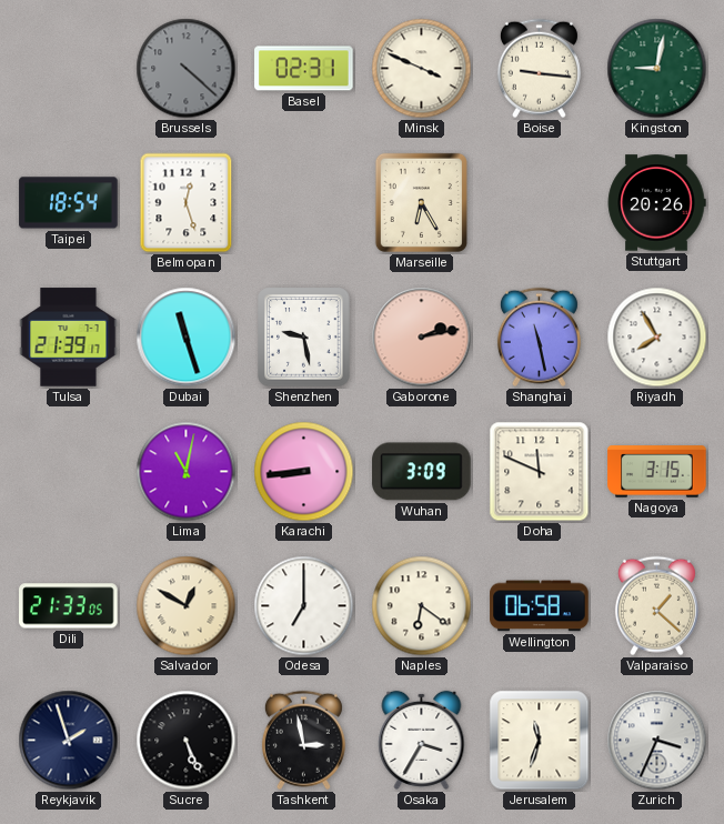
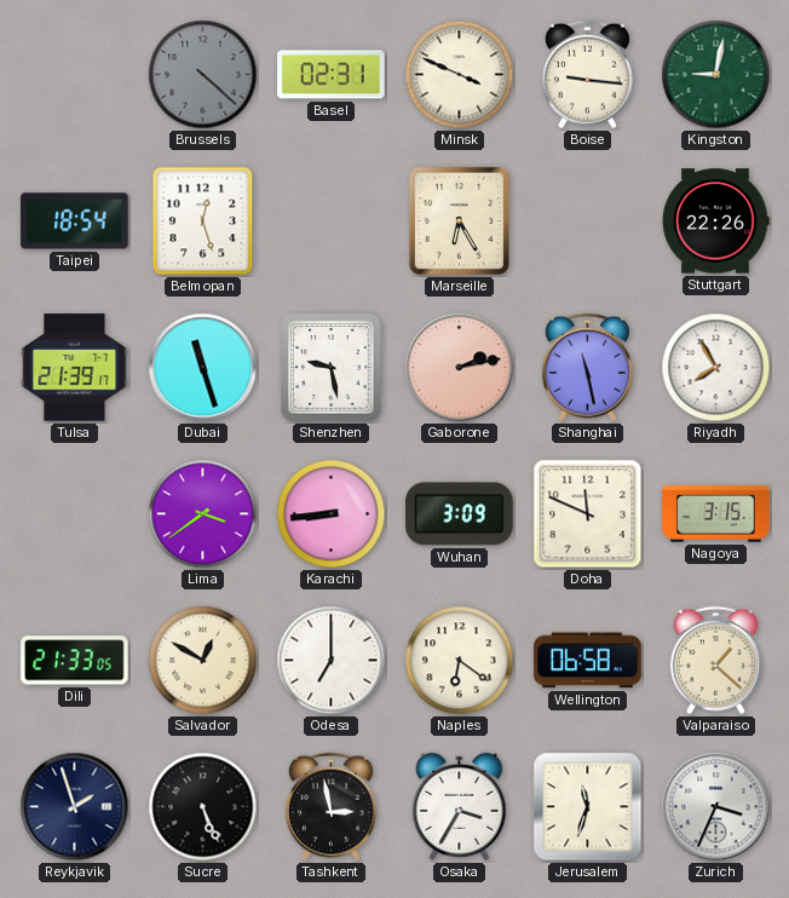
Stuttgart: 20:26 -> 22:26
Lima: 11:02 -> 3:39
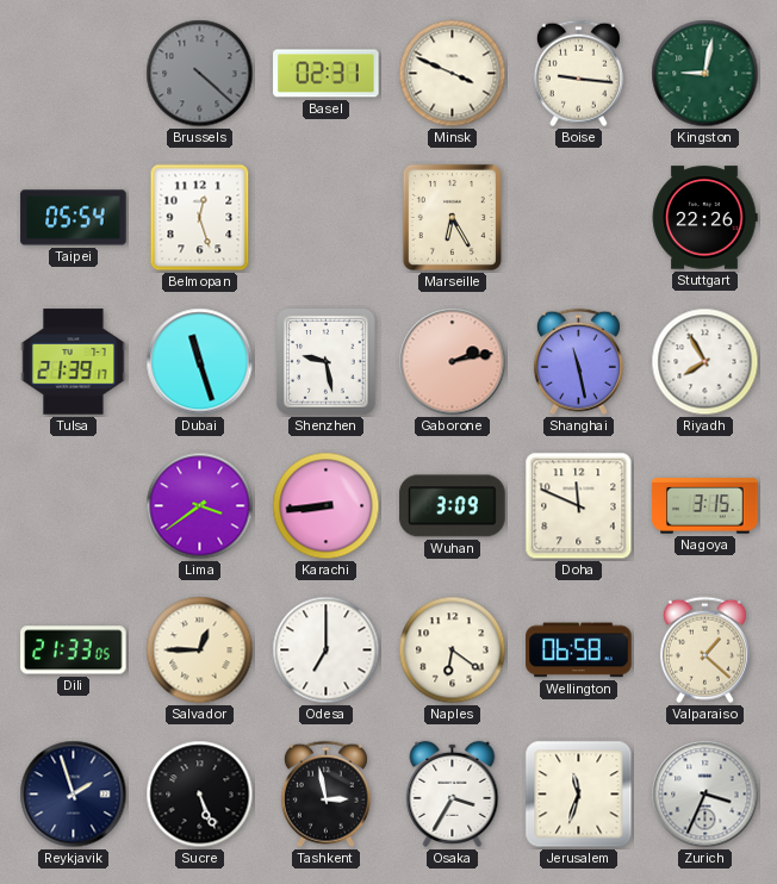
Taipei: 18:54 -> 05:54
Salvador: 12:50 -> 12:45
